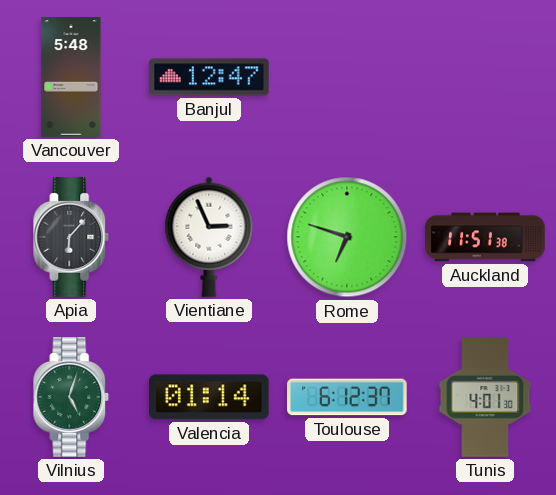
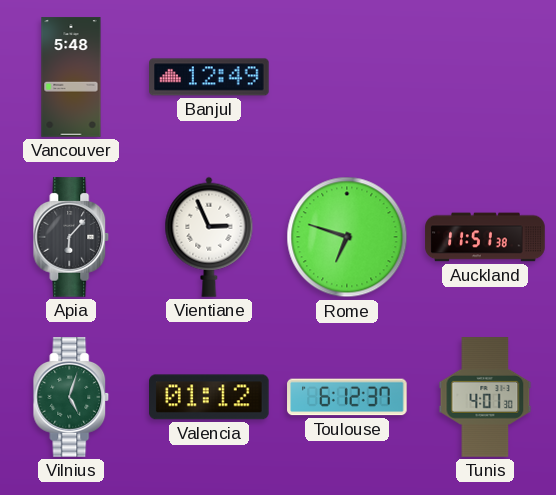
Banjul: 12:47 -> 12:49
Valencia: 01:14 -> 01:12
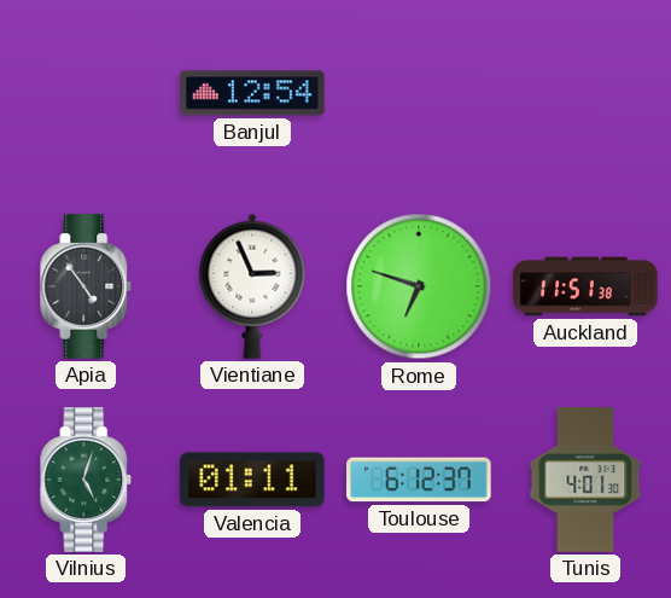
Vancouver: 5:48 -> none
Banjul: 12:49 -> 12:54
Apia: 6:07 -> 4:54
Valencia: 01:12 -> 01:11
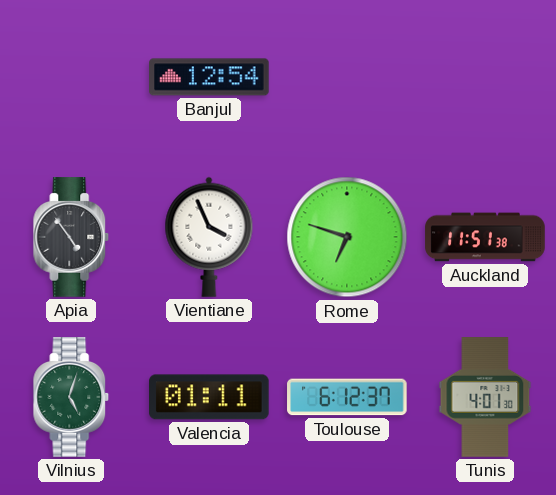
Vientiane: 2:56 -> 3:56
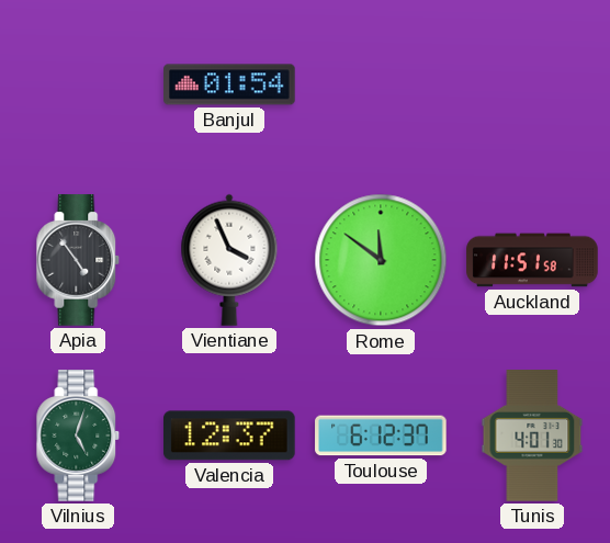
Banjul: 12:54 -> 01:54
Rome: 6:48 -> 11:51
Auckland: 11:51:38 -> 11:51:58
Valencia: 01:11 -> 12:37
